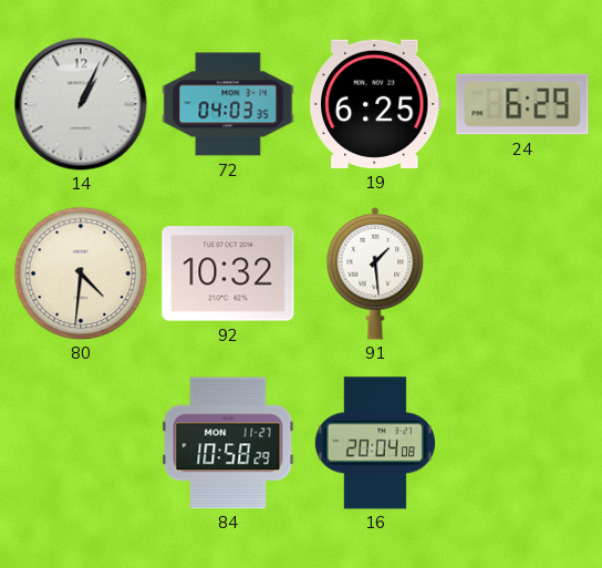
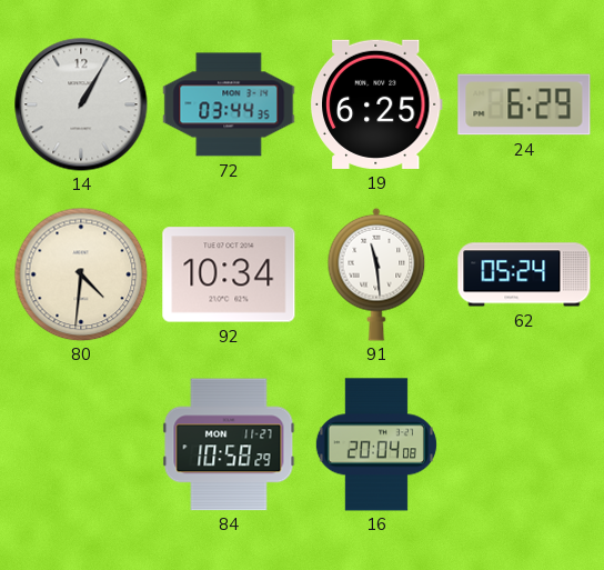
14: 1:04 -> 1:05
72: 04:03 -> 03:44
92: 10:32 -> 10:34
91: 1:29 -> 11:29
62: none -> 05:24
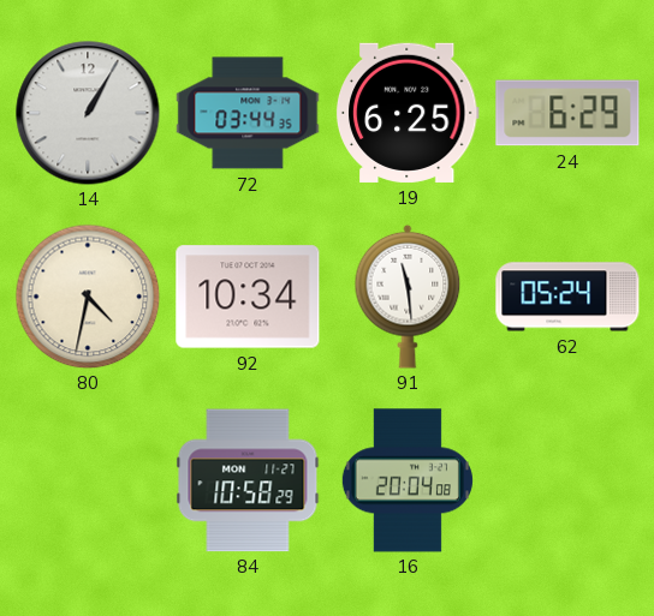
80: 4:31 -> 4:32
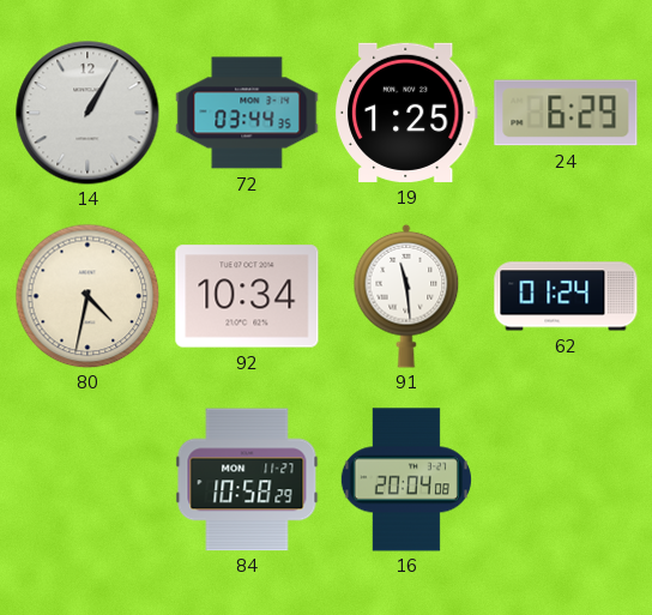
19: 6:25 -> 1:25
62: 05:24 -> 01:24
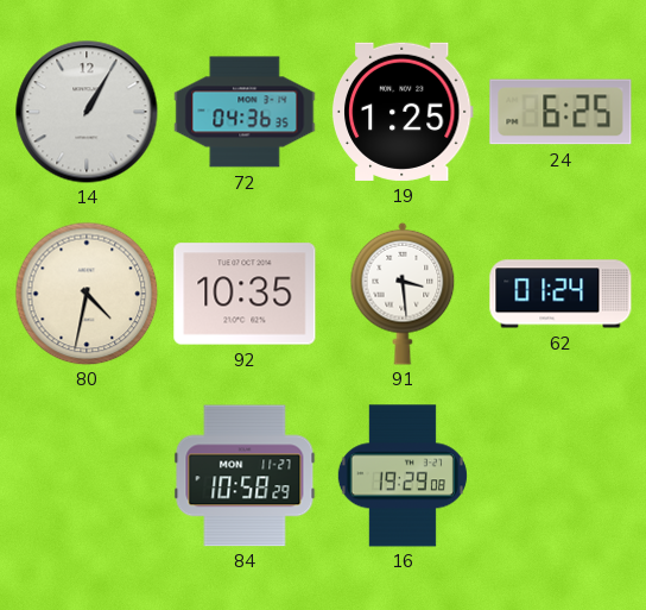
72: 03:44 -> 04:36
24: 6:29 -> 6:25
92: 10:34 -> 10:35
91: 11:29 -> 3:29
16: 20:04 -> 19:29
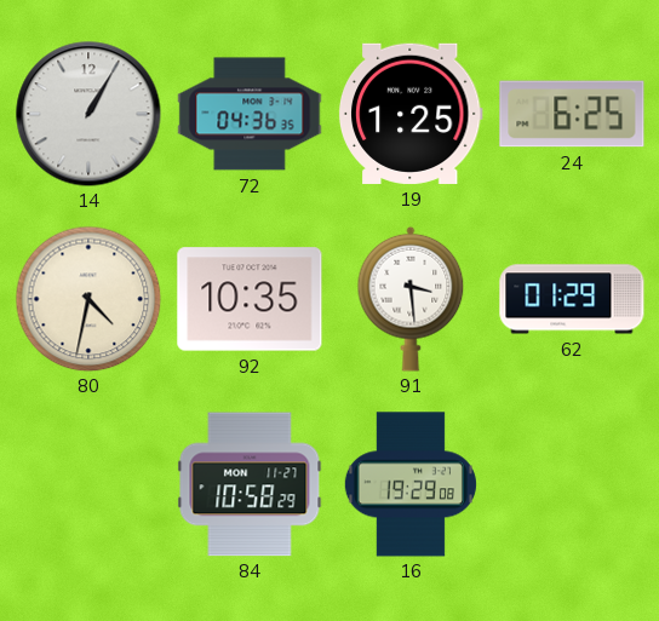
62: 01:24 -> 01:29
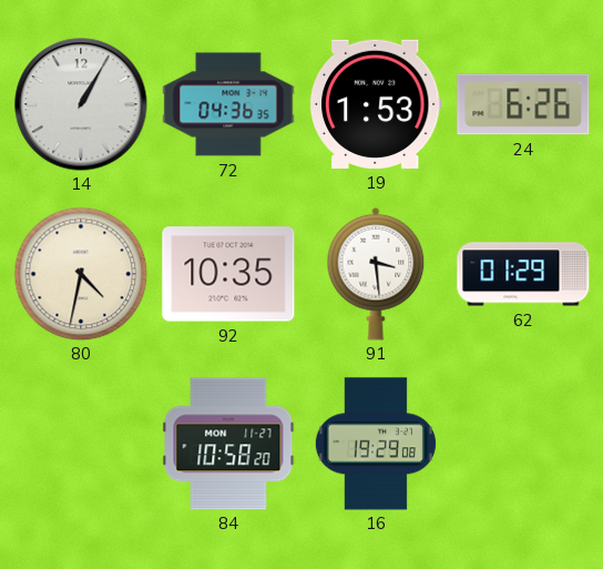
19: 1:25 -> 1:53
24: 6:25 -> 6:26
84: 10:58:29 -> 10:58:20
